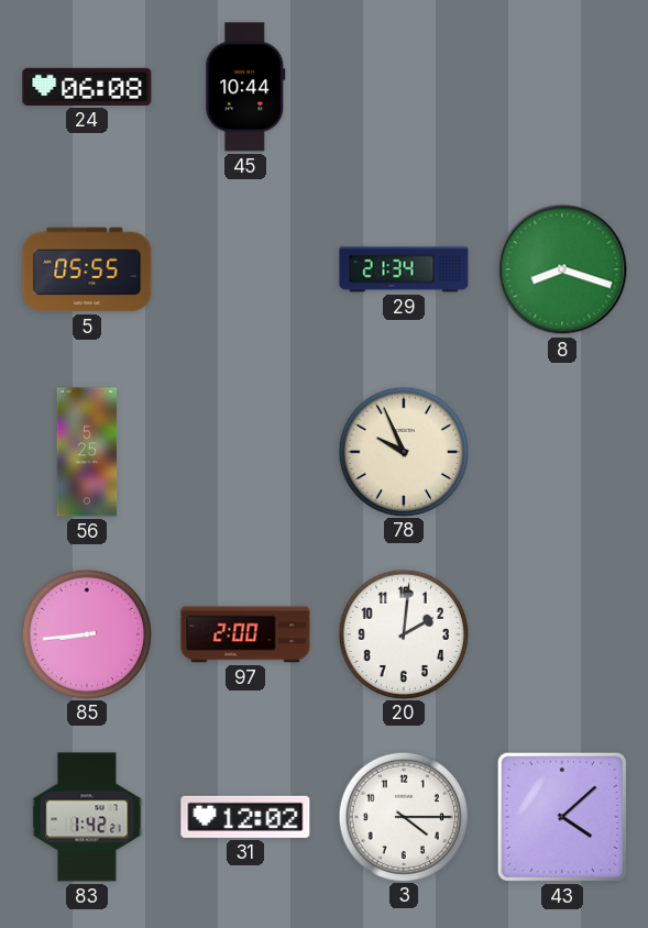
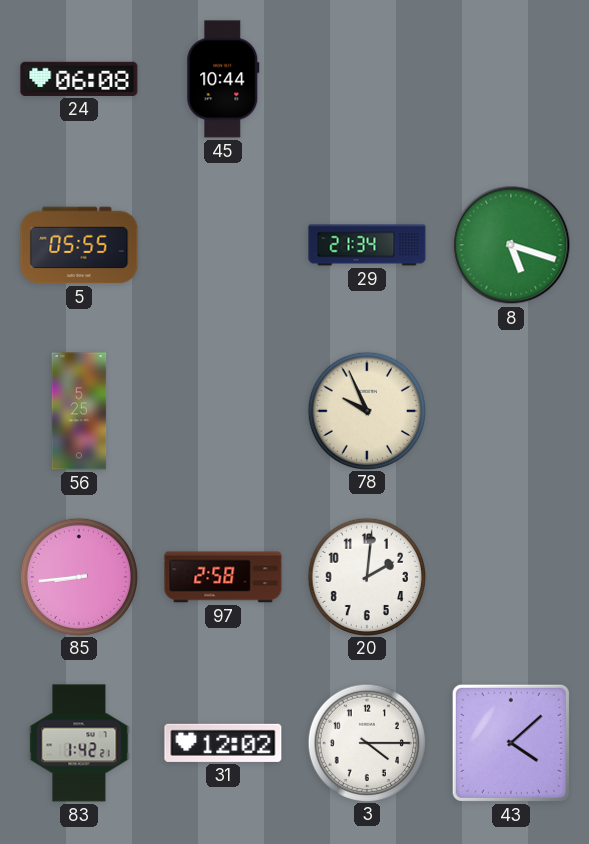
8: 8:18 -> 5:18
97: 2:00 -> 2:58
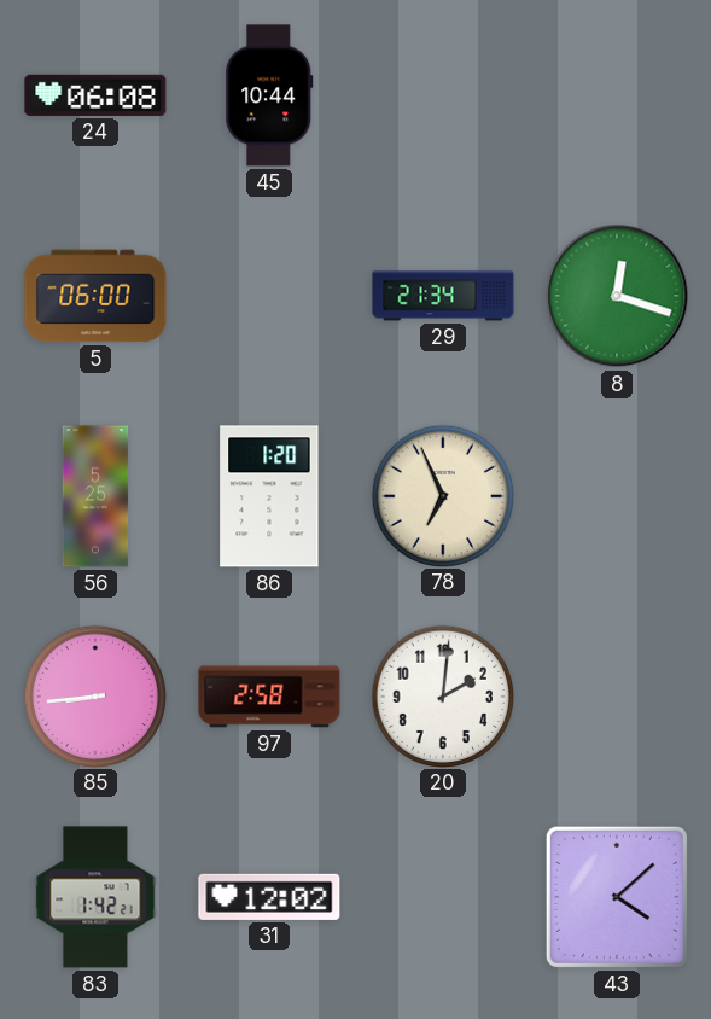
5: 05:55 -> 06:00
8: 5:18 -> 12:18
86: none -> 1:20
78: 9:56 -> 6:56
3: 4:15 -> none
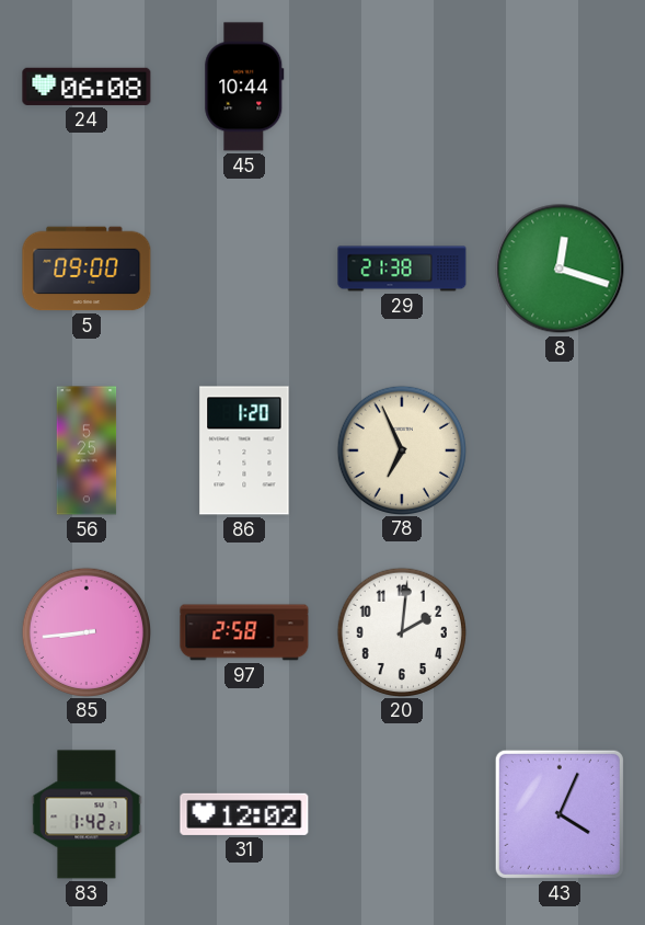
5: 06:00 -> 09:00
29: 21:34 -> 21:38
43: 4:08 -> 4:04
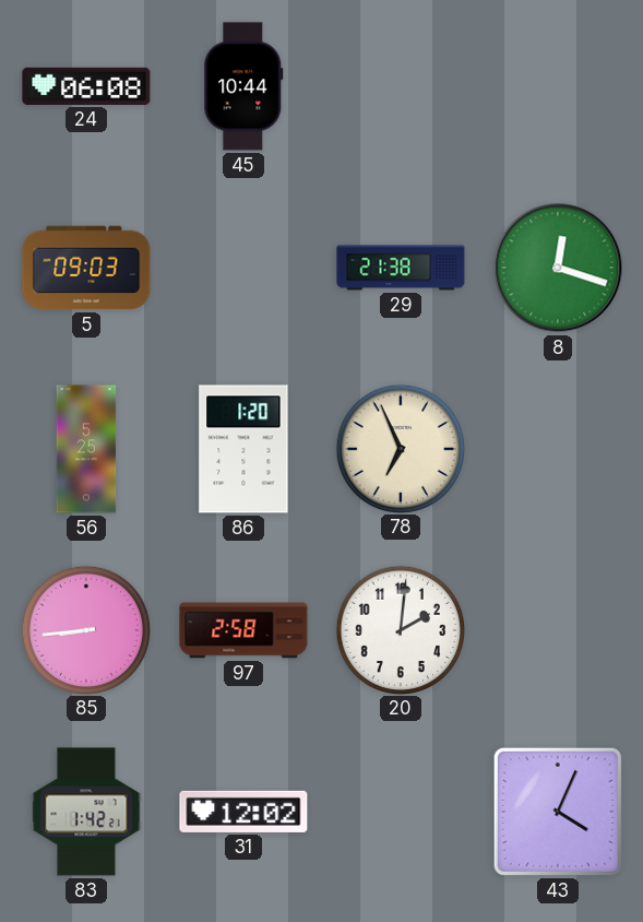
5: 09:00 -> 09:03
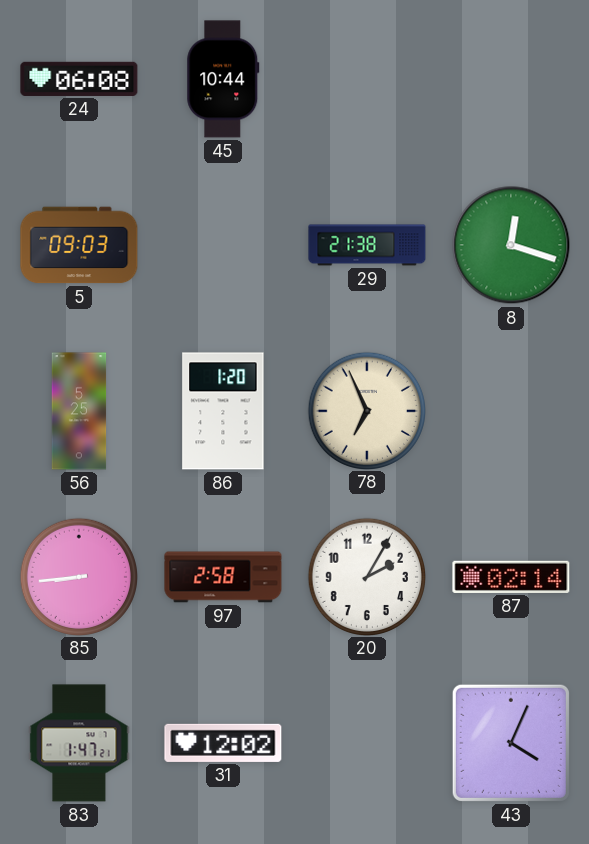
20: 2:01 -> 2:05
87: none -> 02:14
83: 1:42 -> 1:47
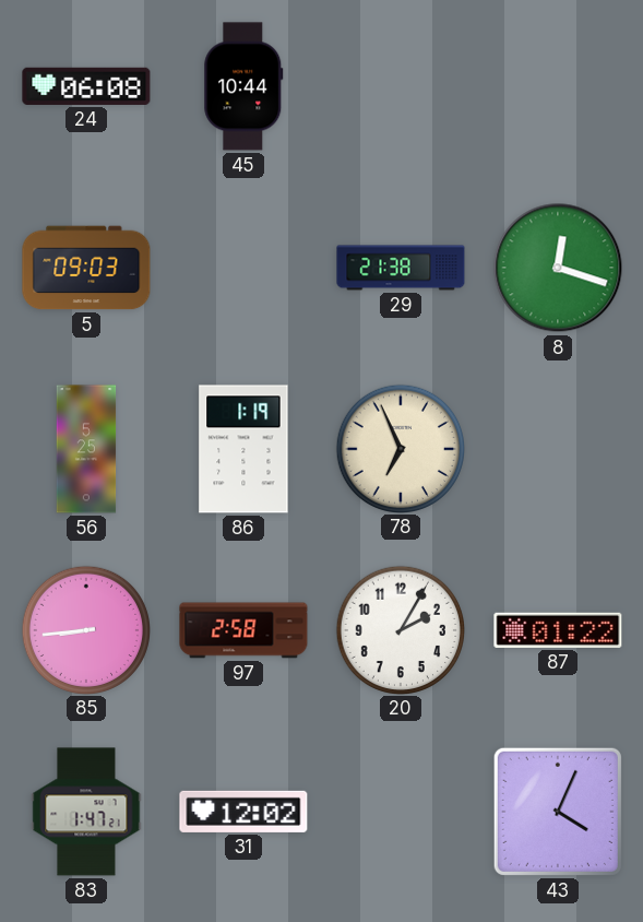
86: 1:20 -> 1:19
87: 02:14 -> 01:22
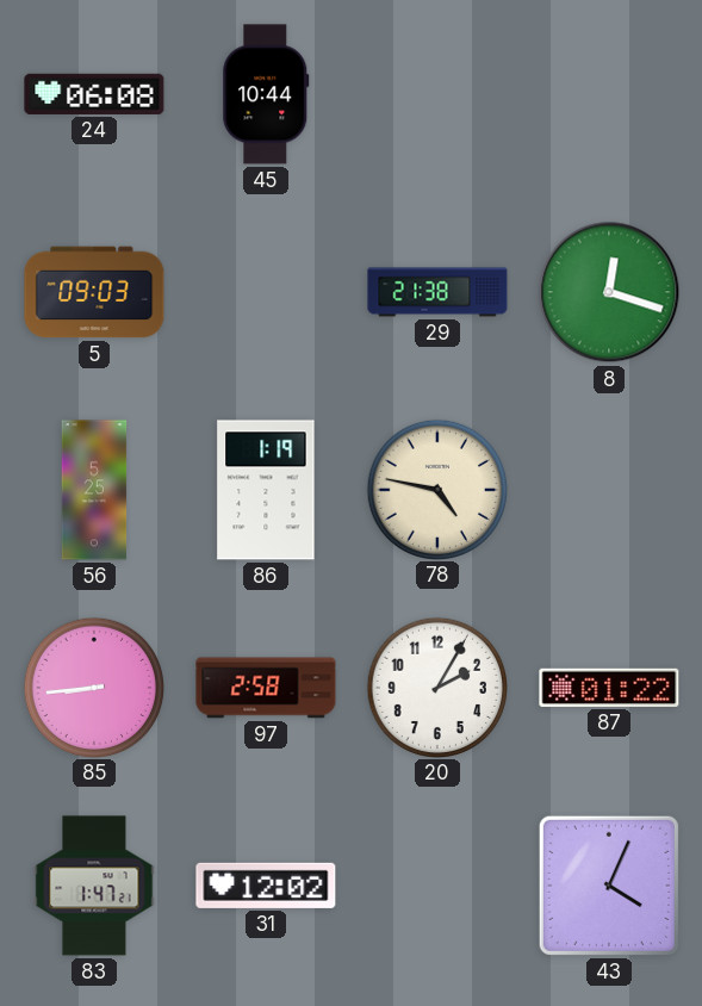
78: 6:56 -> 4:47
